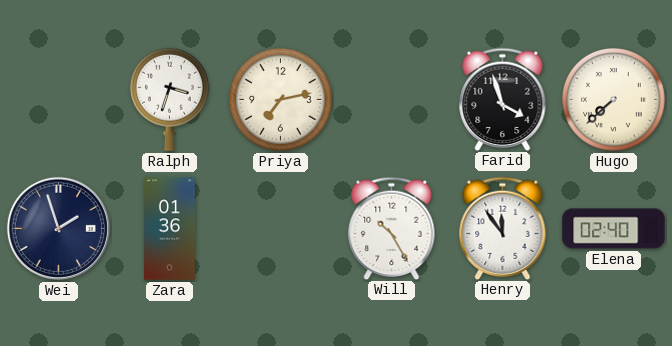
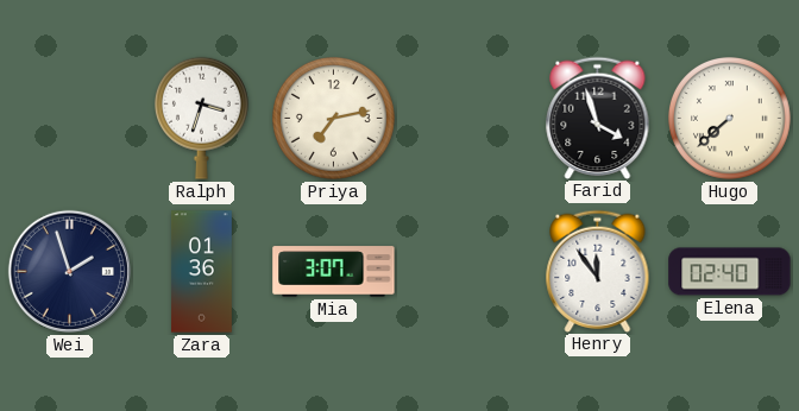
Mia: none -> 3:07
Will: 10:25 -> none
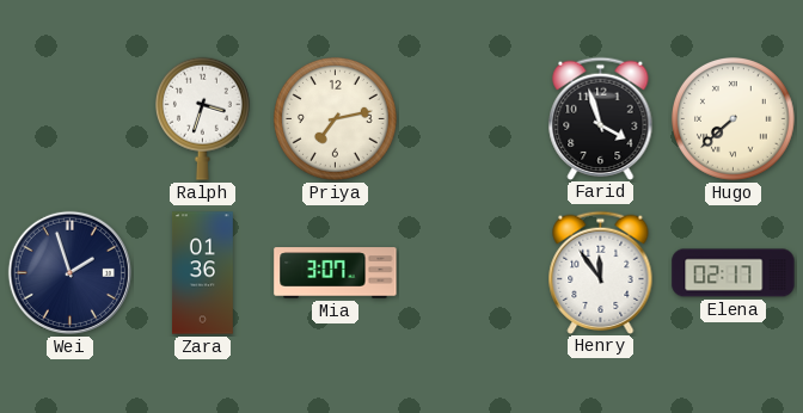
Elena: 02:40 -> 02:17
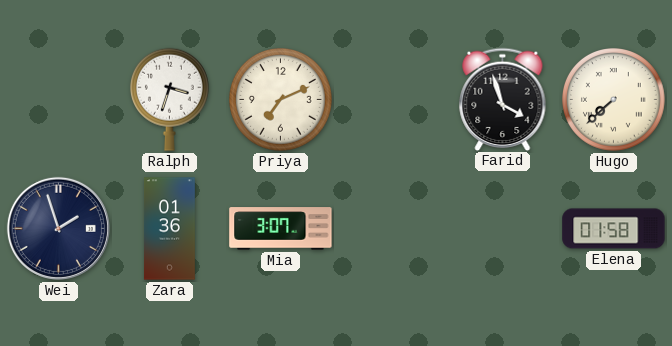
Priya: 7:13 -> 7:11
Henry: 11:54 -> none
Elena: 02:17 -> 01:58
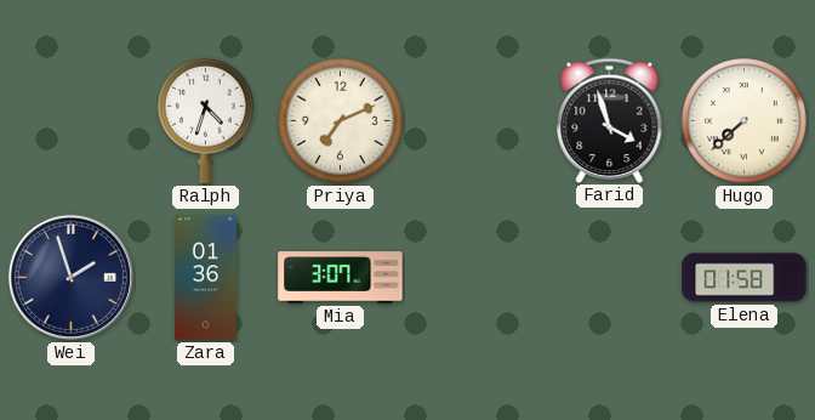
Ralph: 3:33 -> 4:33
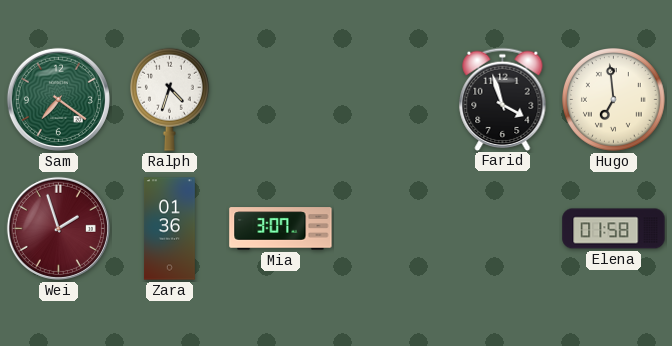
Sam: none -> 7:21
Priya: 7:11 -> none
Hugo: 7:38 -> 6:59
Wei dial: navy -> burgundy
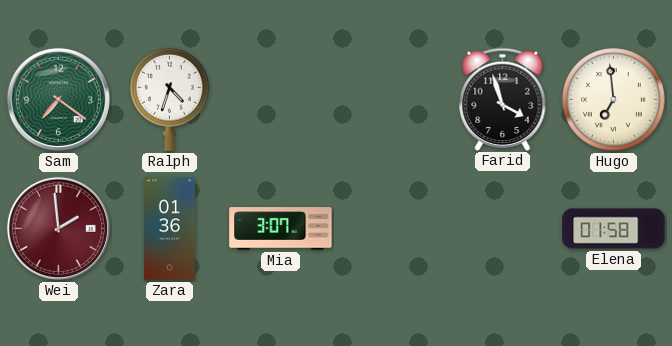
Wei: 1:57 -> 1:59
